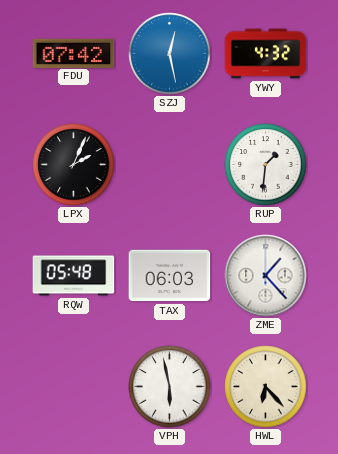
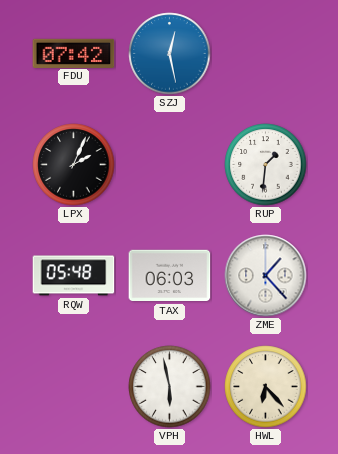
YWY: 4:32 -> none
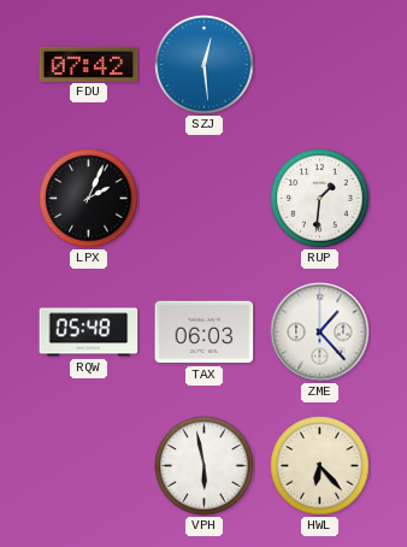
SZJ: 12:28 -> 12:29
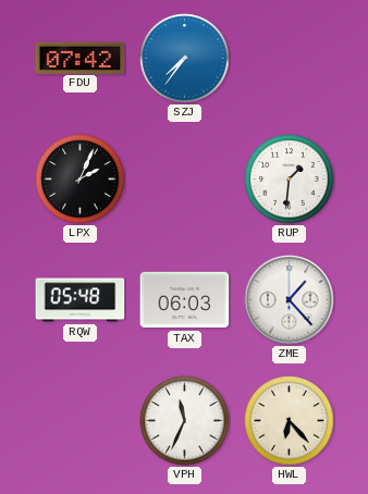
SZJ: 12:29 -> 7:36
VPH: 5:58 -> 11:34
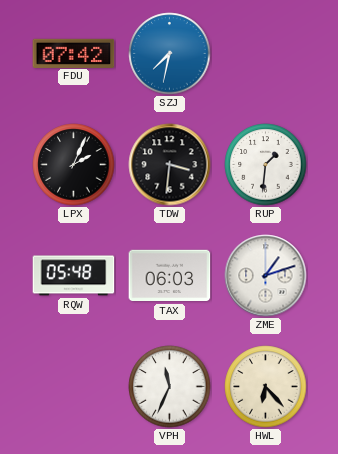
SZJ: 7:36 -> 7:32
TDW: none -> 3:31
ZME: 1:23 -> 1:12
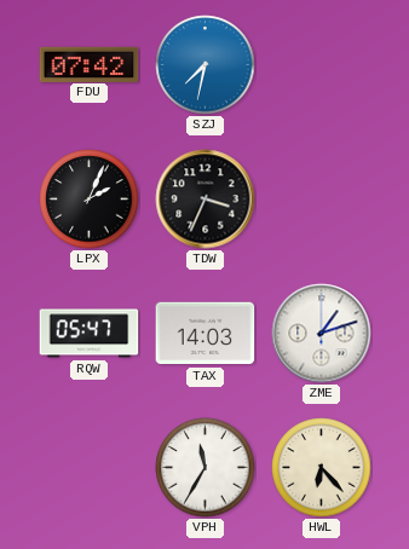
TDW: 3:31 -> 3:34
RUP: 1:31 -> none
RQW: 05:48 -> 05:47
TAX: 06:03 -> 14:03
VPH: 11:34 -> 11:35
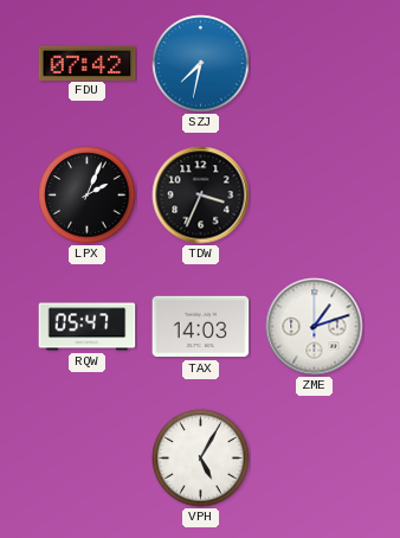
VPH: 11:35 -> 5:05
HWL: 6:23 -> none
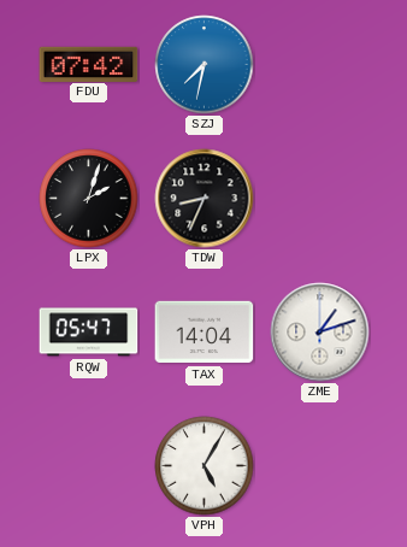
LPX: 2:04 -> 2:03
TDW: 3:34 -> 8:34
TAX: 14:03 -> 14:04
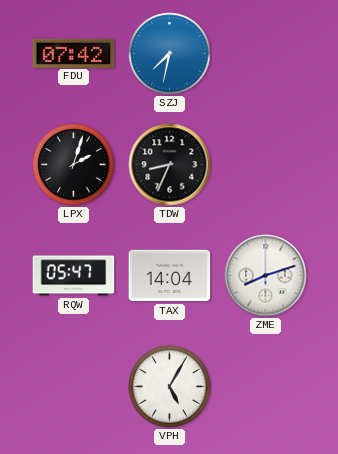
ZME: 1:12 -> 8:12
